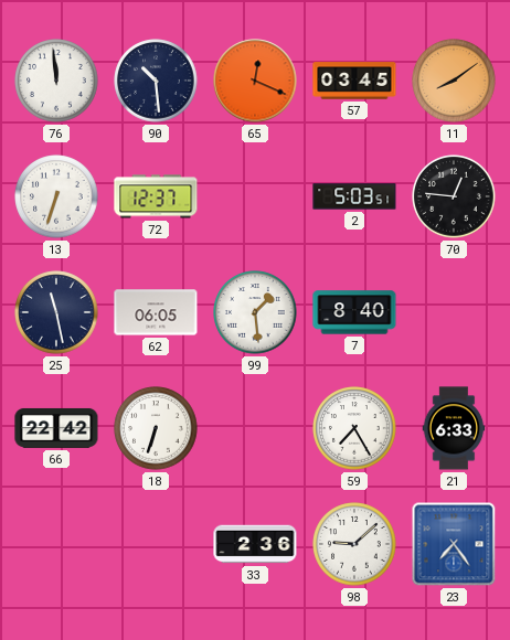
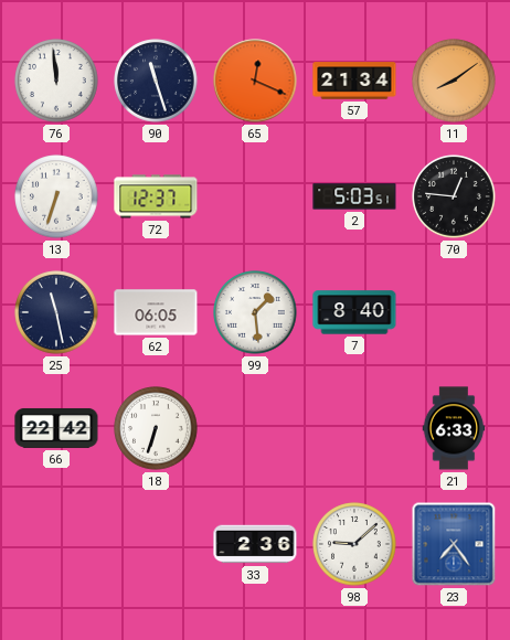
90: 10:29 -> 11:27
57: 03:45 -> 21:34
59: 7:25 -> none
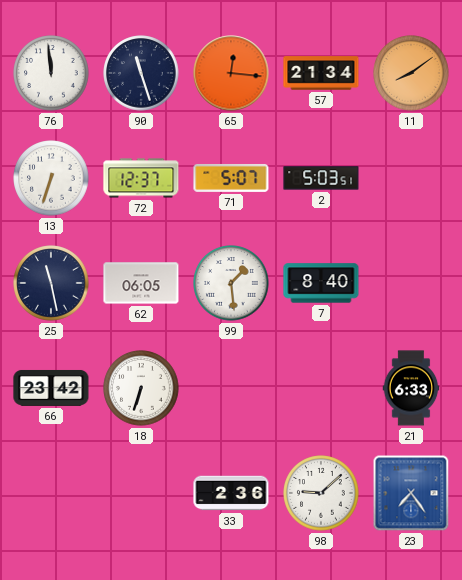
65: 12:19 -> 12:16
71: none -> 5:07
70: 12:46 -> none
66: 22:42 -> 23:42
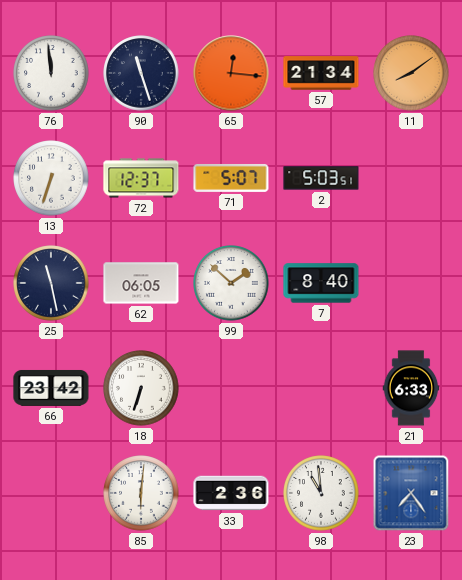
99: 1:29 -> 1:52
85: none -> 6:01
98: 9:08 -> 10:59
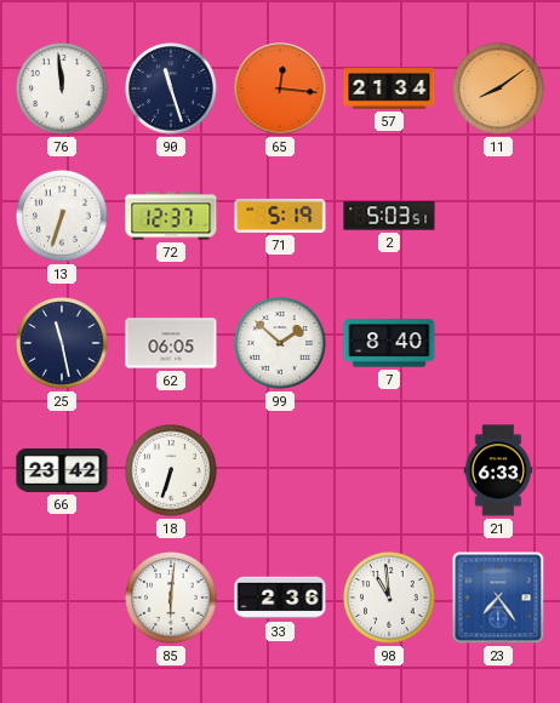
71: 5:07 -> 5:19
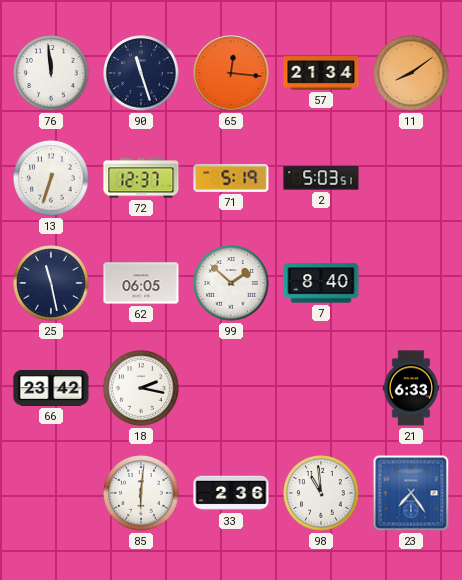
18: 6:33 -> 2:17
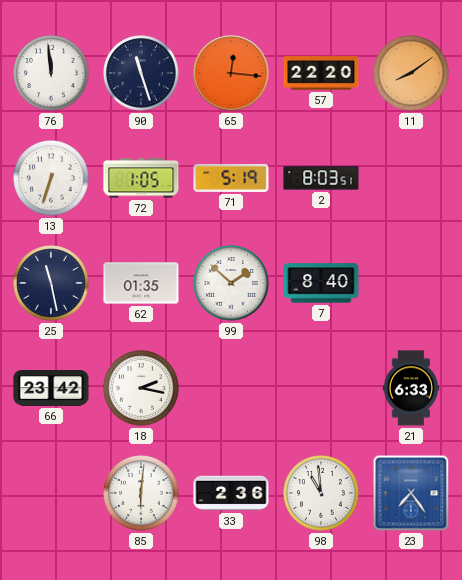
57: 21:34 -> 22:20
72: 12:37 -> 1:05
2: 5:03 -> 8:03
62: 06:05 -> 01:35
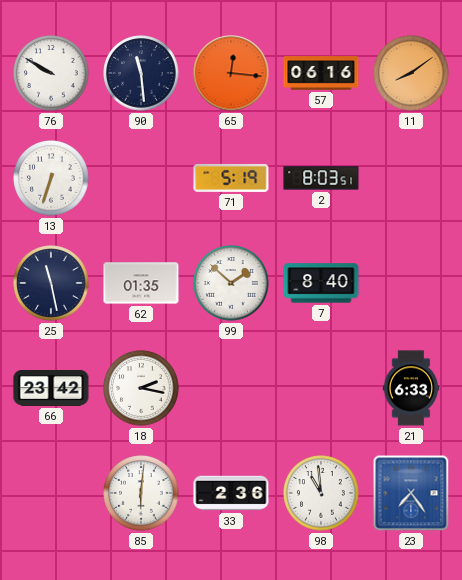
76: 11:59 -> 9:50
90: 11:27 -> 11:29
57: 22:20 -> 06:16
72: 1:05 -> none
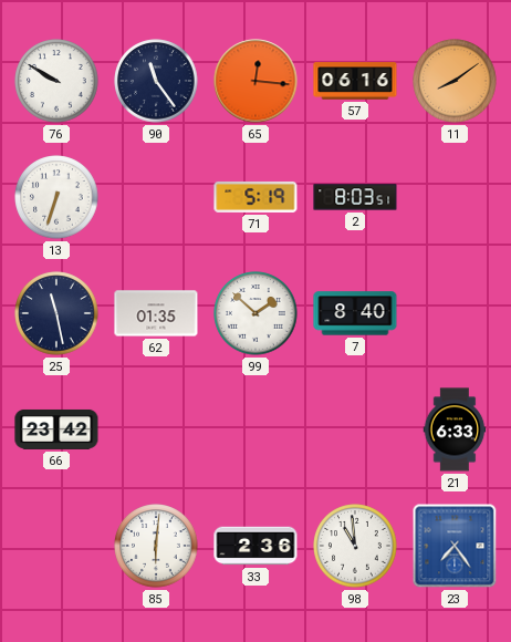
90: 11:29 -> 11:24
18: 2:17 -> none
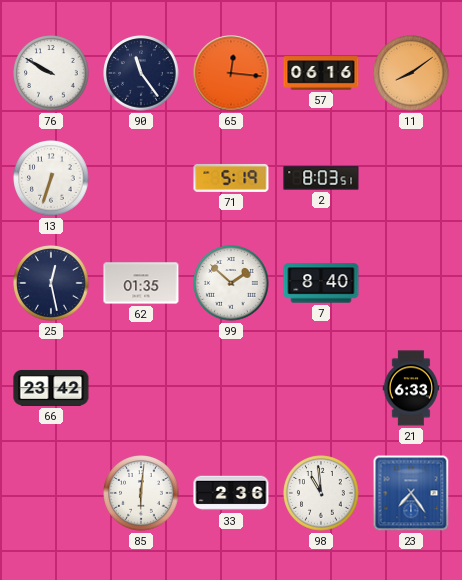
25: 11:28 -> 12:28
